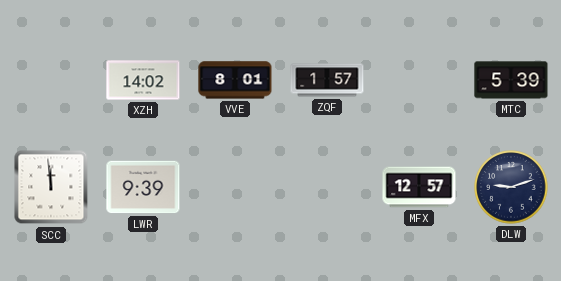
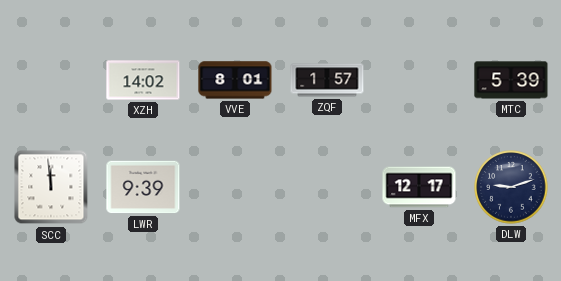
MFX: 12:57 -> 12:17
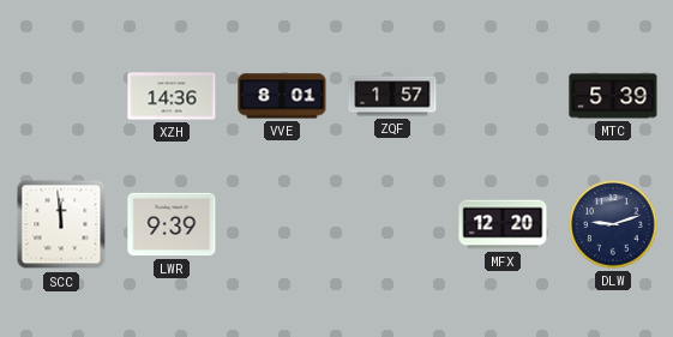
XZH: 14:02 -> 14:36
MFX: 12:17 -> 12:20
